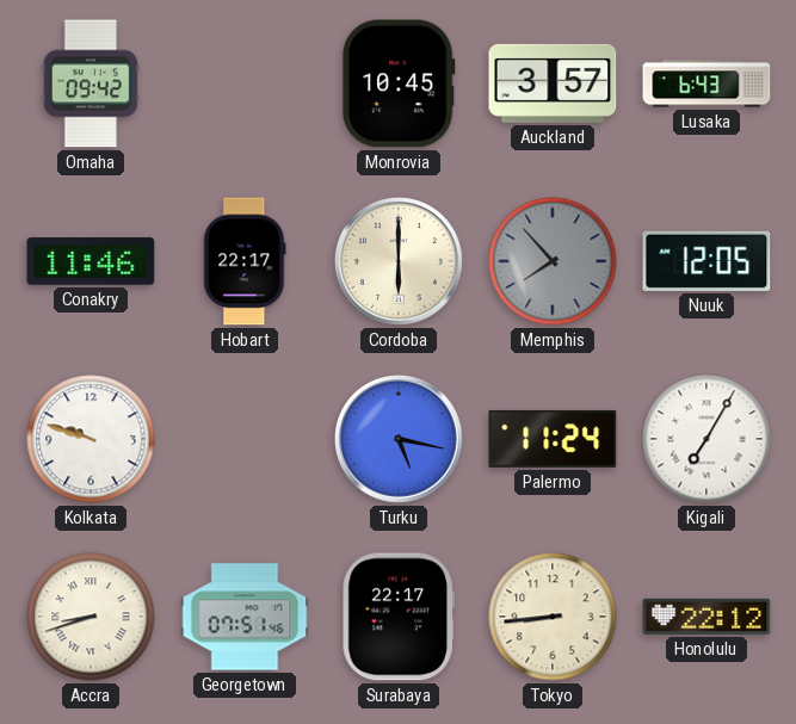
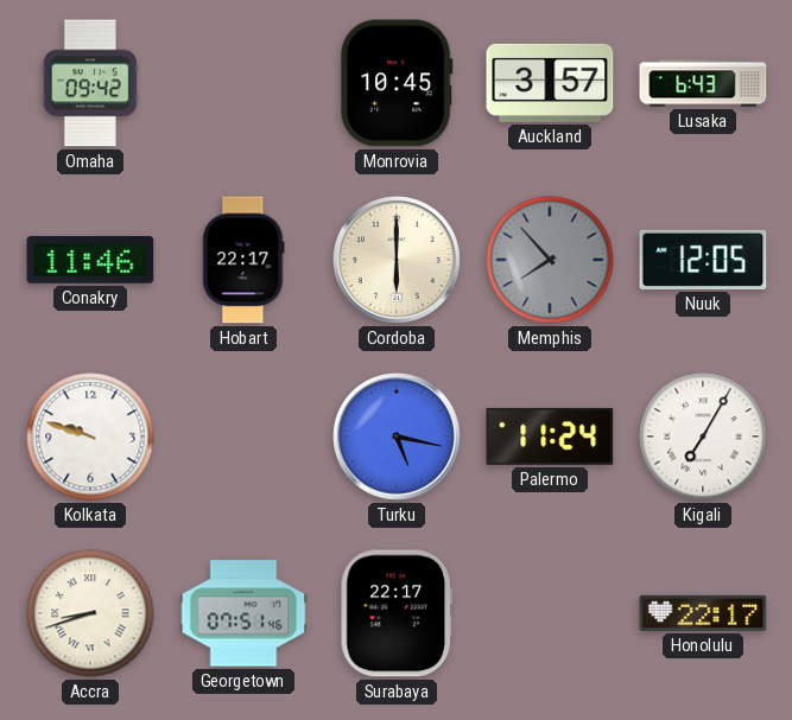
Tokyo: 8:44 -> none
Honolulu: 22:12 -> 22:17
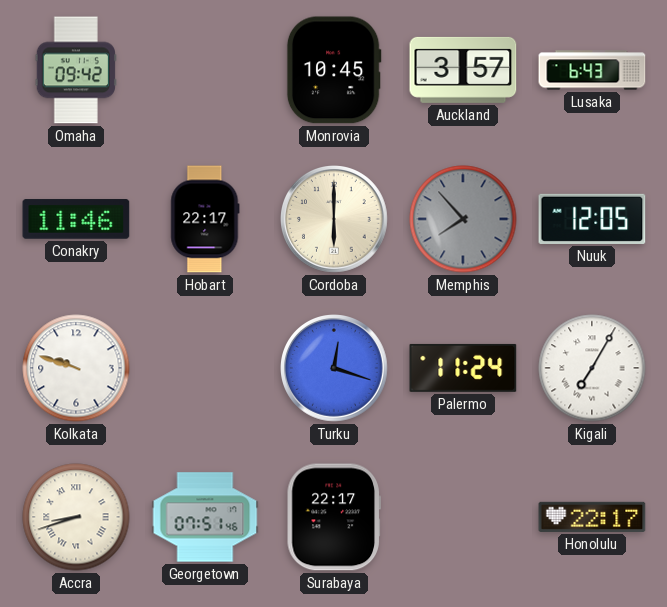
Turku: 5:17 -> 12:18
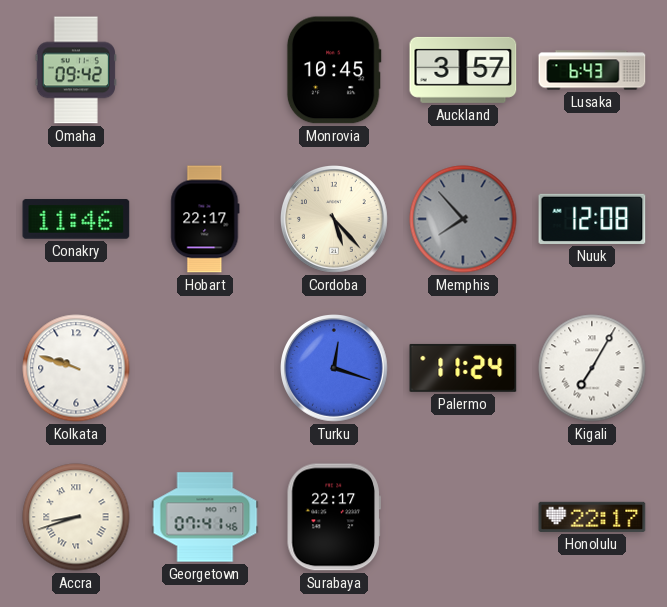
Cordoba: 6:00 -> 5:23
Nuuk: 12:05 -> 12:08
Georgetown: 07:51 -> 07:41
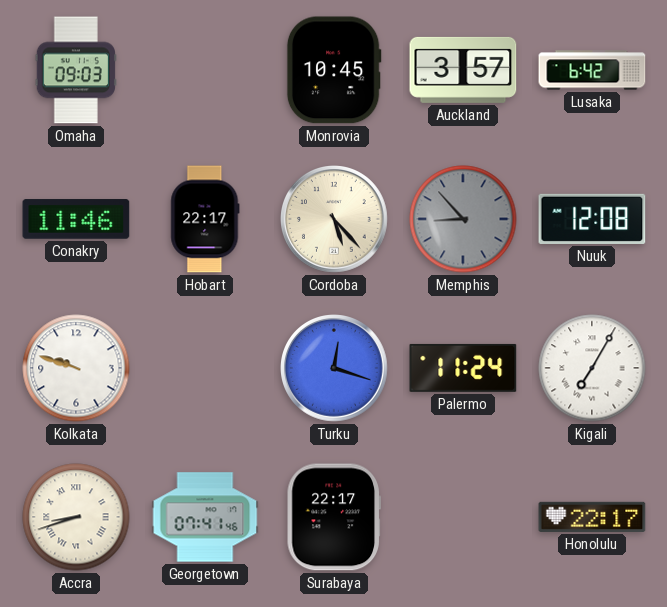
Omaha: 09:42 -> 09:03
Lusaka: 6:43 -> 6:42
Memphis: 7:53 -> 8:53
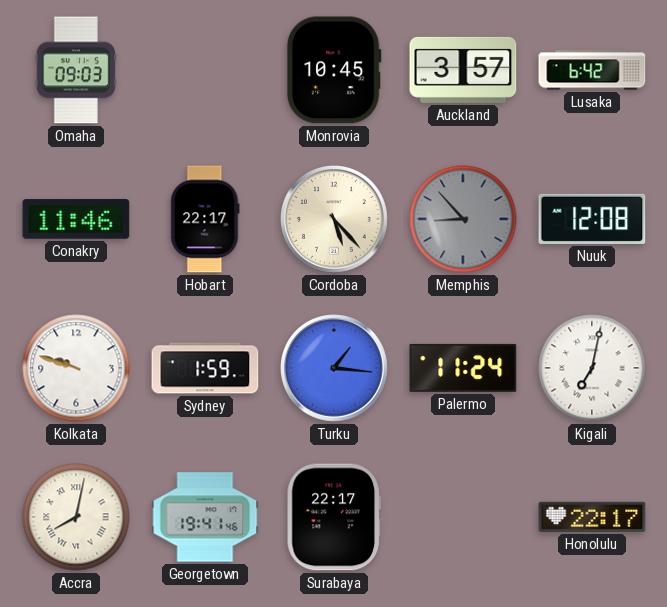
Sydney: none -> 1:59
Turku: 12:18 -> 1:16
Kigali: 7:05 -> 7:02
Accra: 8:42 -> 8:02
Georgetown: 07:41 -> 19:41
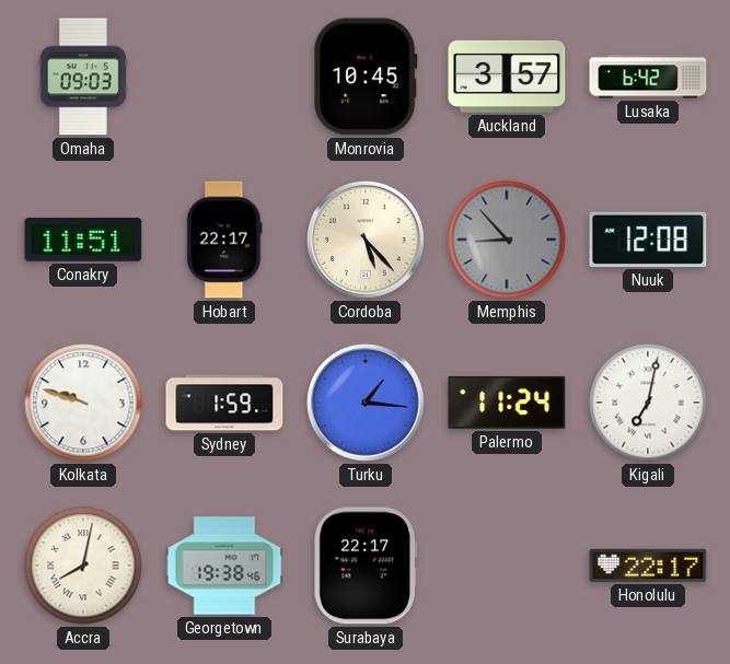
Conakry: 11:46 -> 11:51
Georgetown: 19:41 -> 19:38
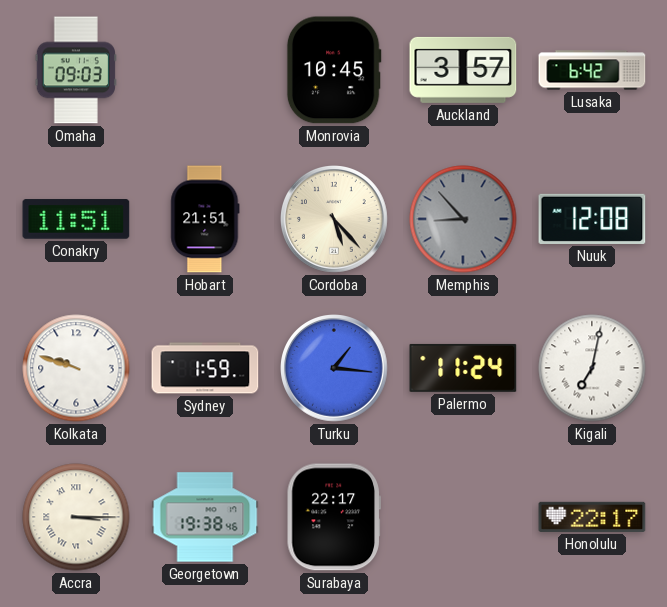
Hobart: 22:17 -> 21:51
Accra: 8:02 -> 3:15
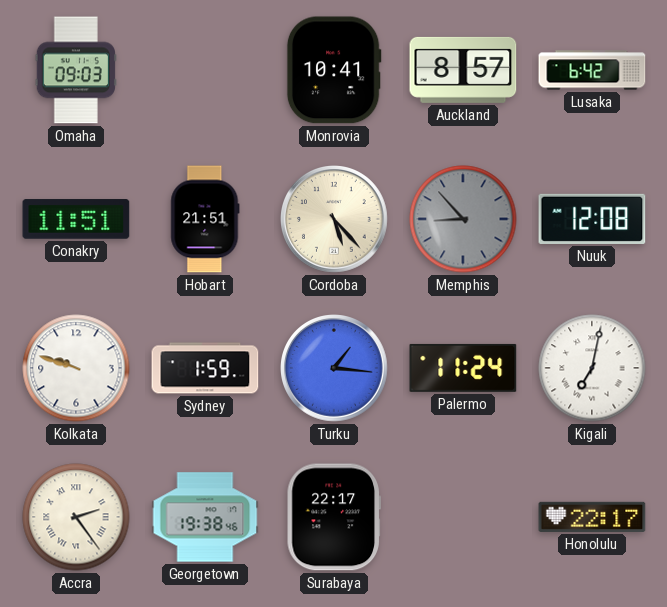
Monrovia: 10:45 -> 10:41
Auckland: 3:57 -> 8:57
Accra: 3:15 -> 2:24
